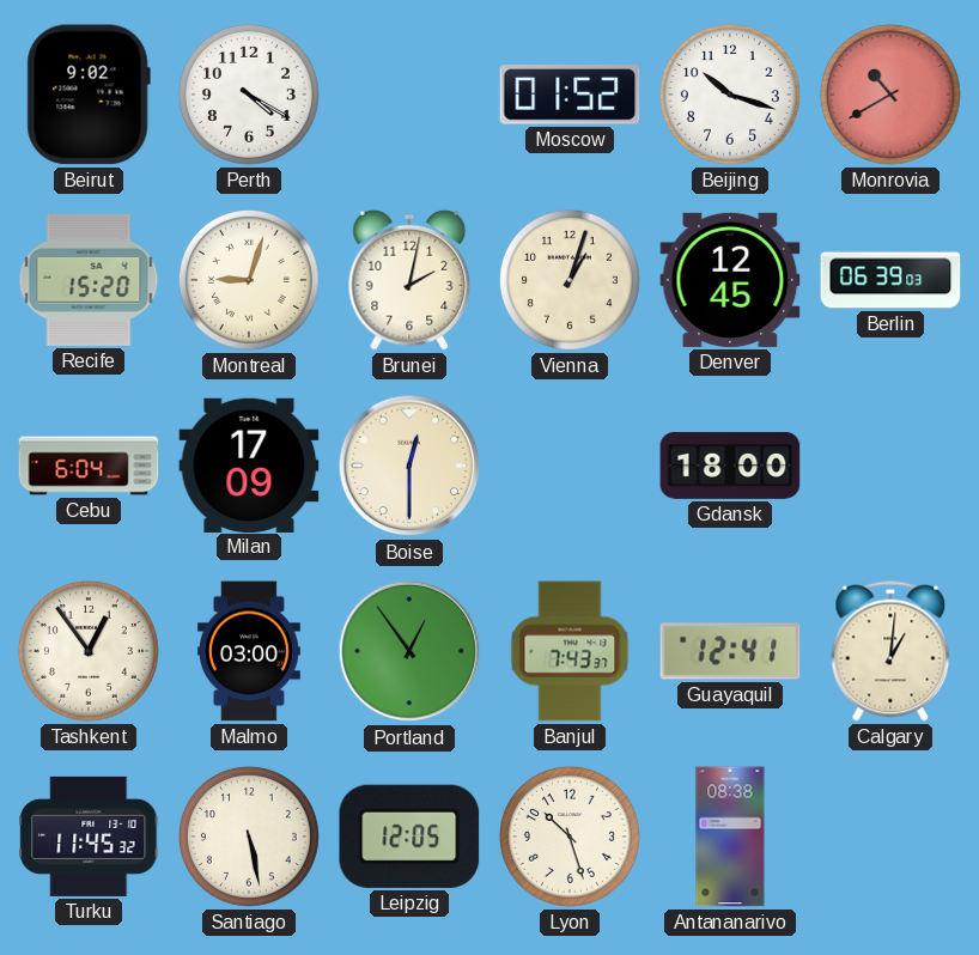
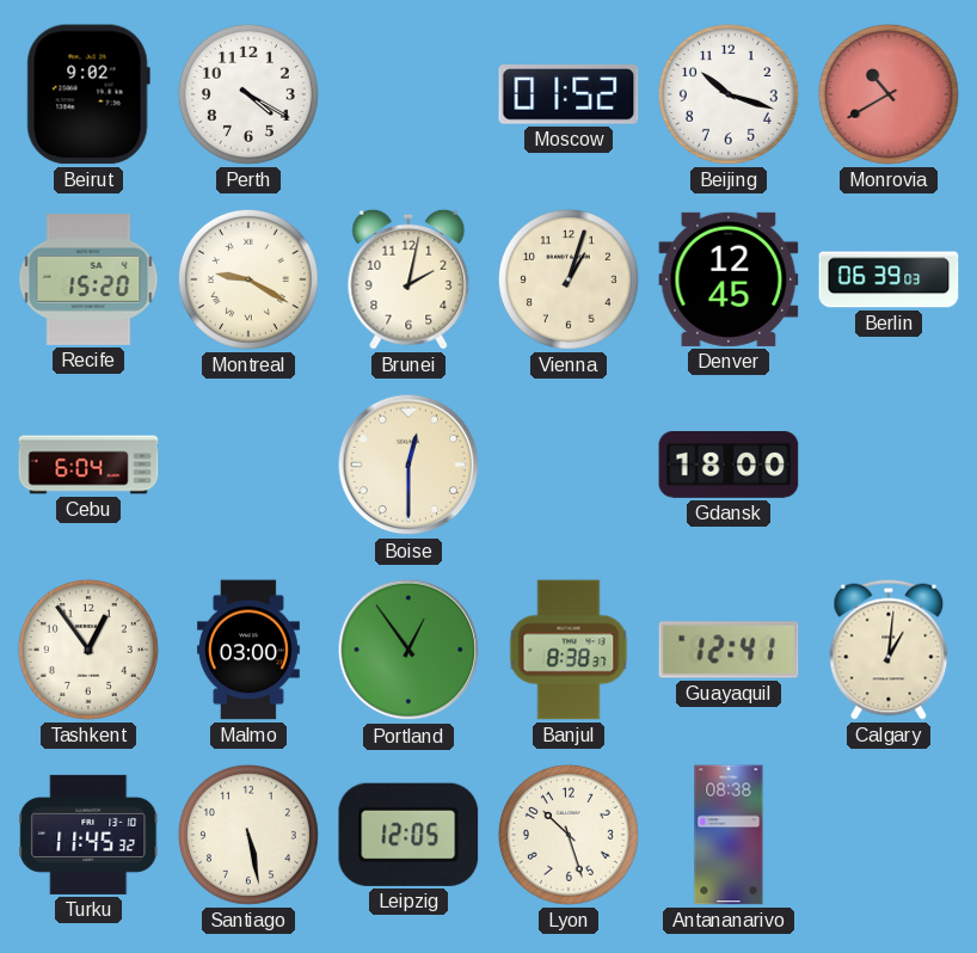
Montreal: 9:03 -> 9:20
Milan: 17:09 -> none
Banjul: 7:43 -> 8:38
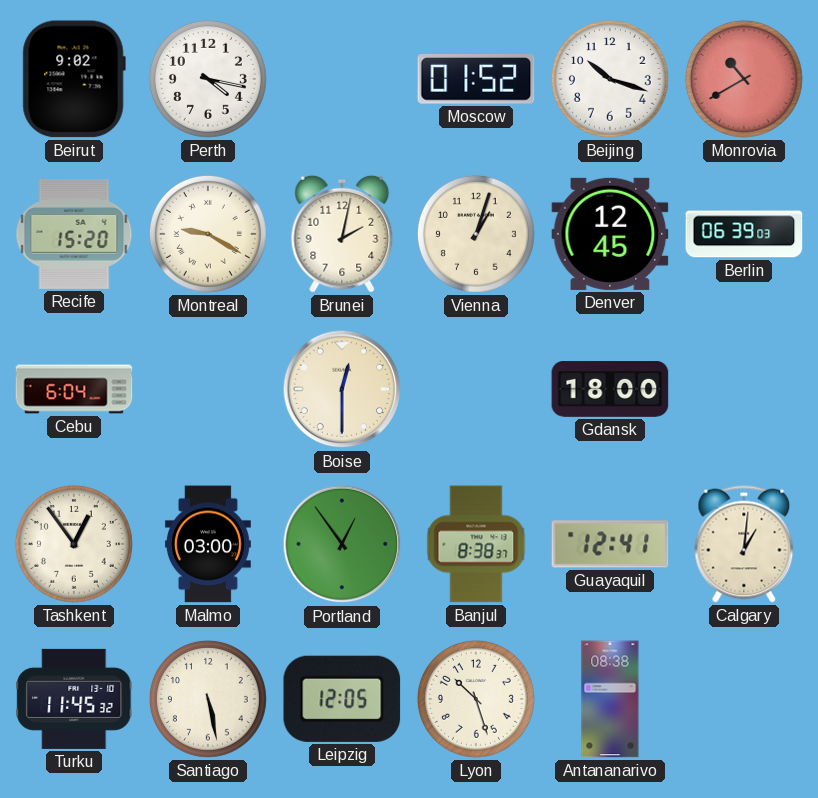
Perth: 4:20 -> 4:17
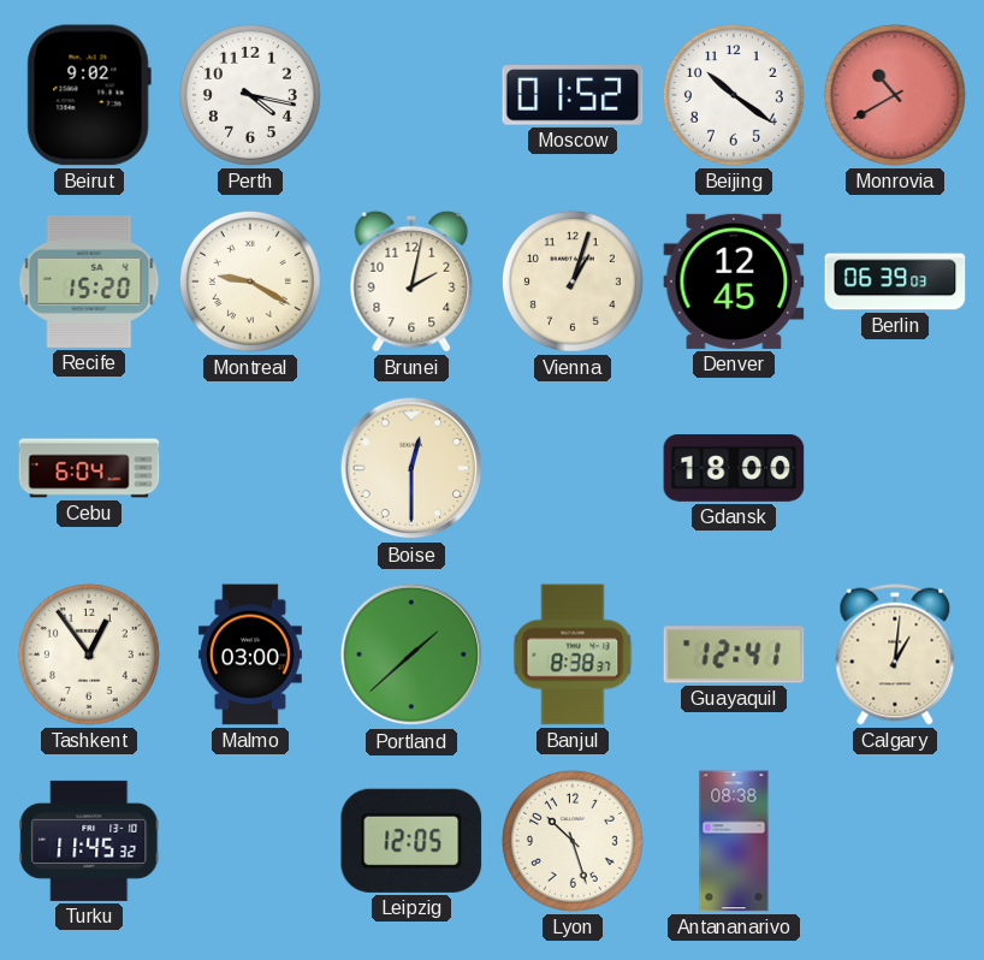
Beijing: 10:18 -> 10:21
Portland: 12:54 -> 1:38
Santiago: 5:28 -> none
